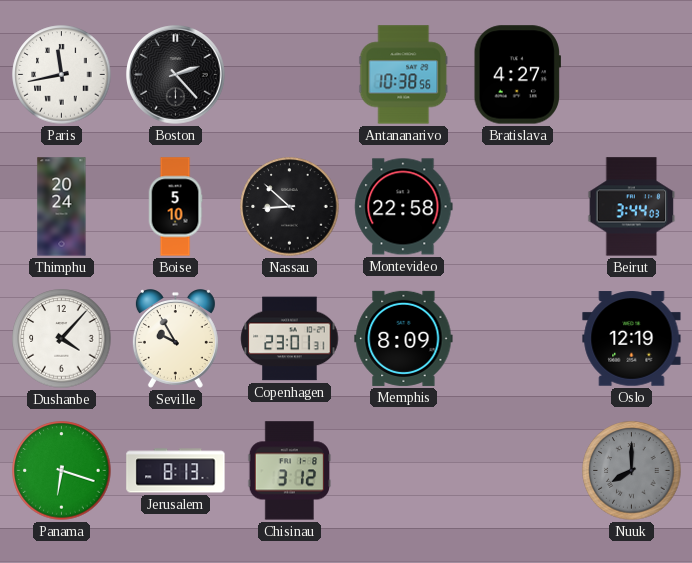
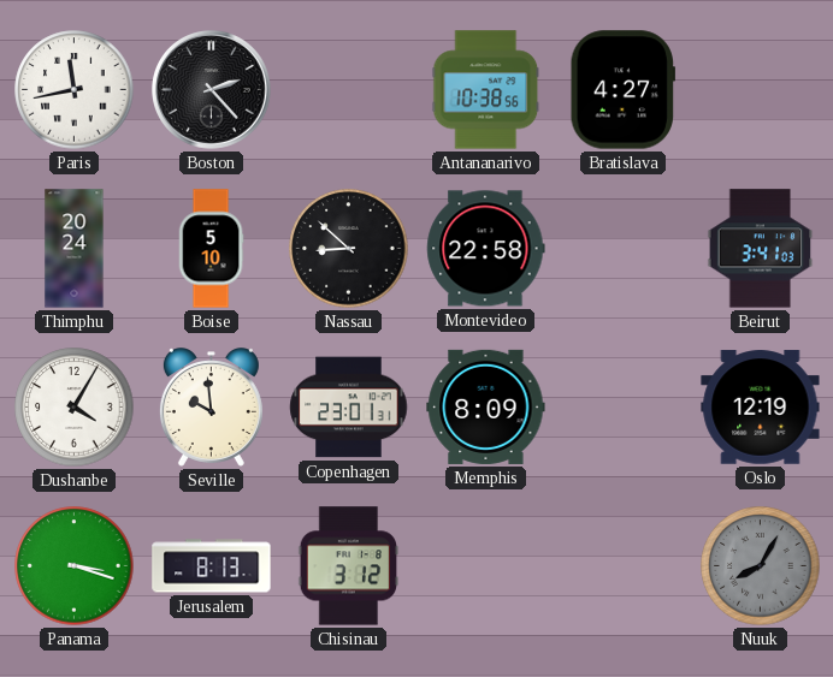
Beirut: 3:44 -> 3:41
Dushanbe: 4:07 -> 4:05
Seville: 9:55 -> 9:59
Panama: 6:18 -> 3:18
Nuuk: 8:00 -> 8:05
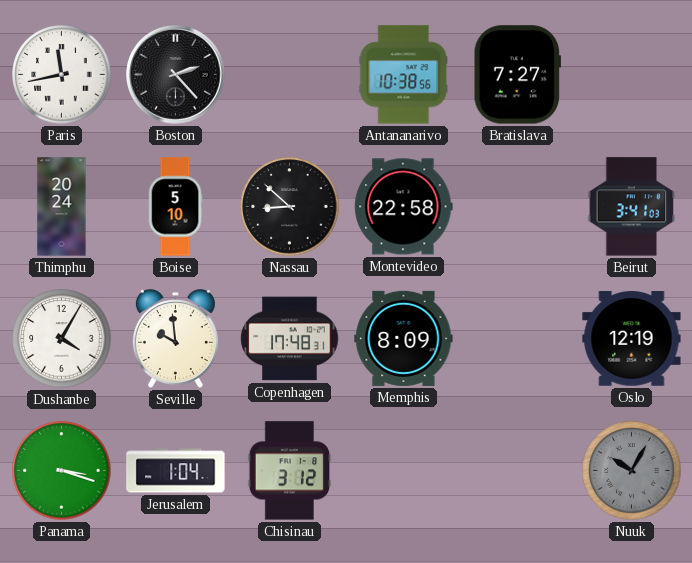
Bratislava: 4:27 -> 7:27
Copenhagen: 23:01 -> 17:48
Jerusalem: 8:13 -> 1:04
Nuuk: 8:05 -> 10:05
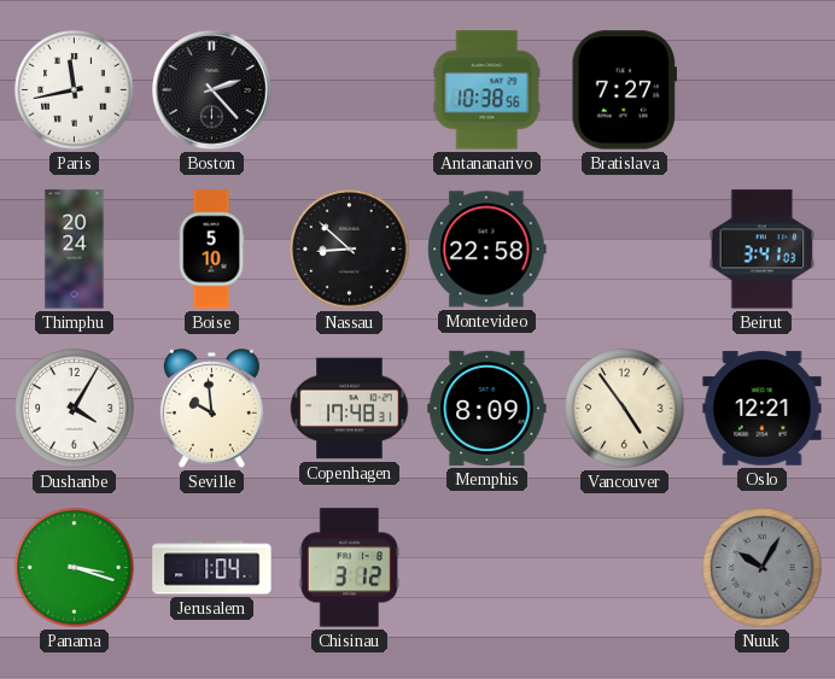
Vancouver: none -> 4:54
Oslo: 12:19 -> 12:21
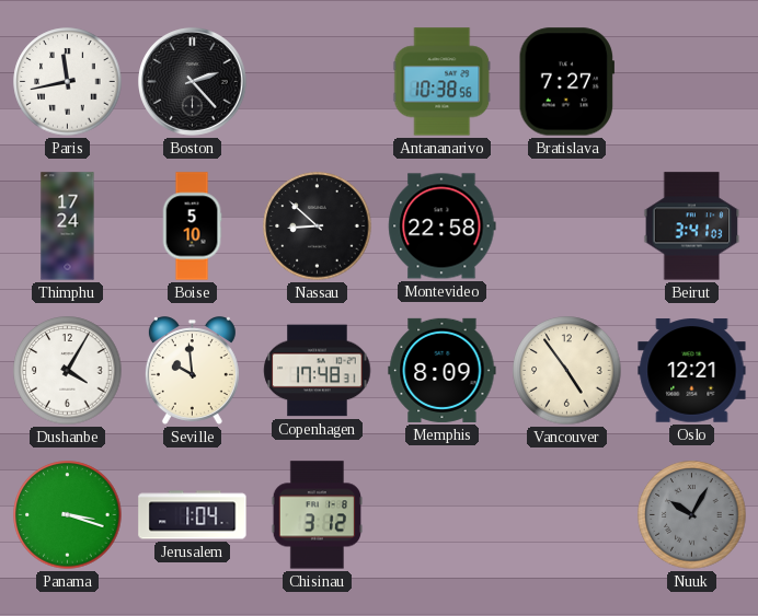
Thimphu: 20:24 -> 17:24
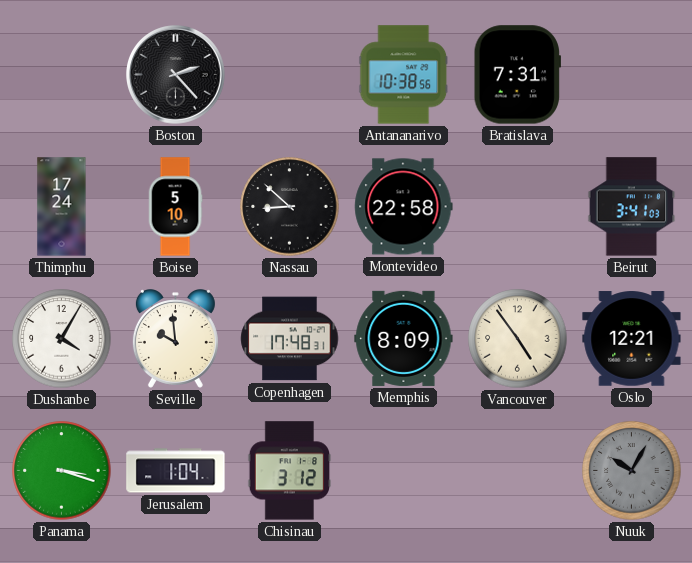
Paris: 11:43 -> none
Bratislava: 7:27 -> 7:31
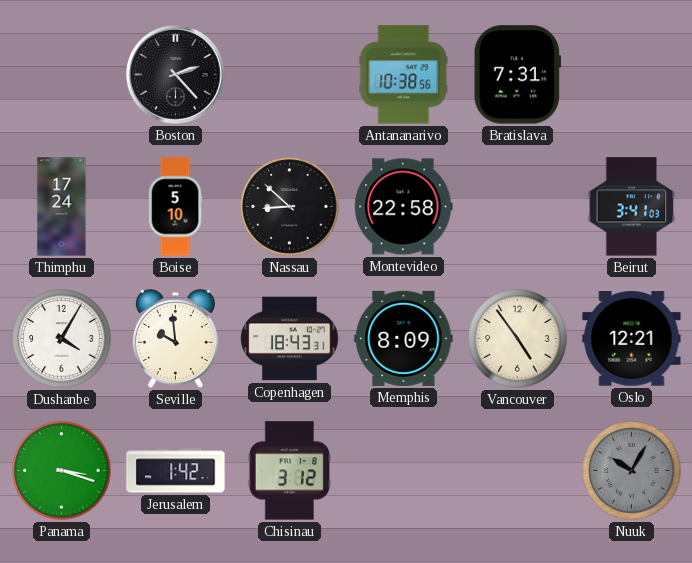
Copenhagen: 17:48 -> 18:43
Jerusalem: 1:04 -> 1:42
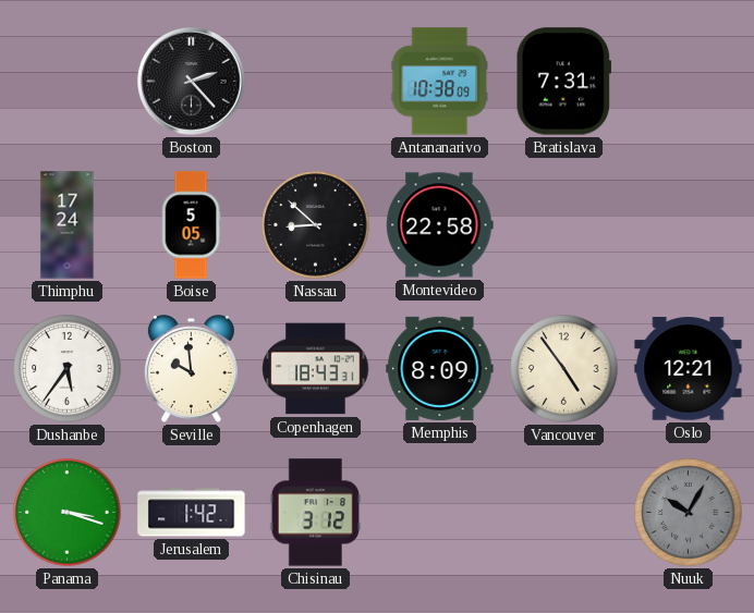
Antananarivo: 10:38:56 -> 10:38:09
Boise: 5:10 -> 5:05
Beirut: 3:41 -> none
Dushanbe: 4:05 -> 5:36
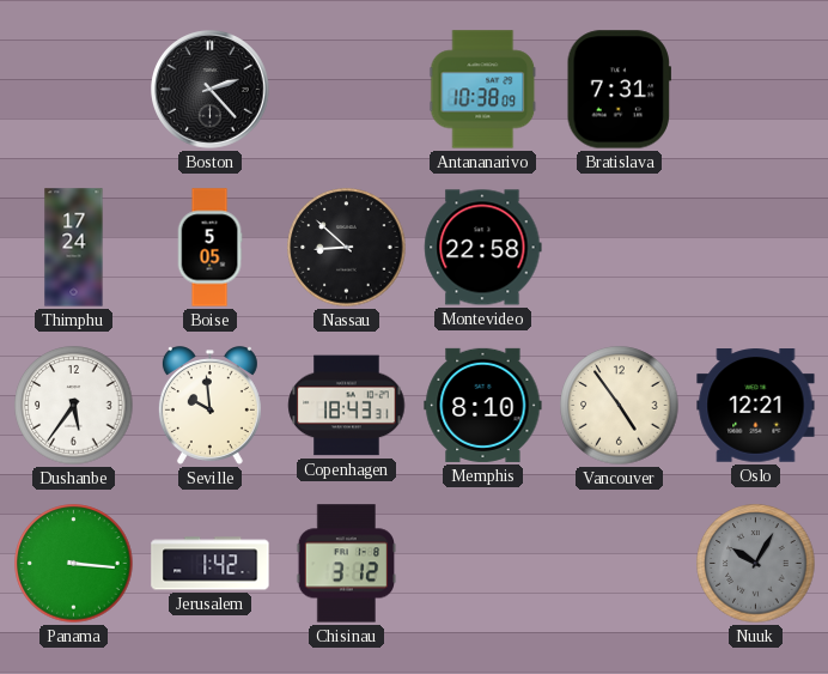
Memphis: 8:09 -> 8:10
Panama: 3:18 -> 3:16
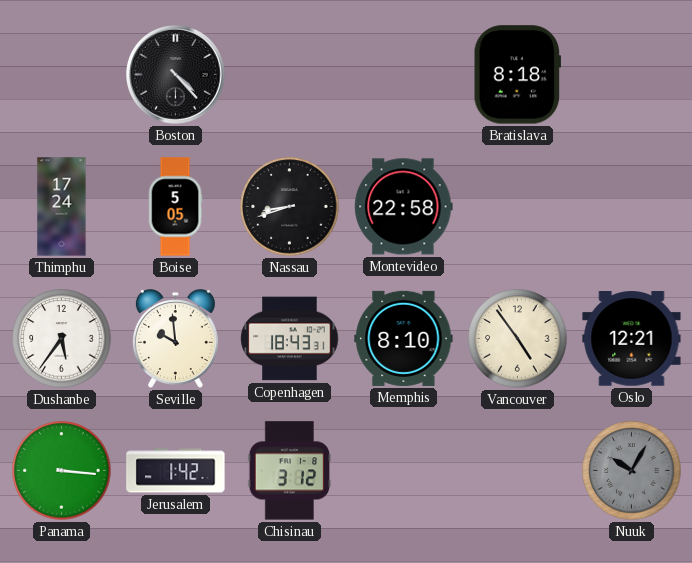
Boston: 2:23 -> 4:23
Antananarivo: 10:38 -> none
Bratislava: 7:31 -> 8:18
Nassau: 8:52 -> 8:42
